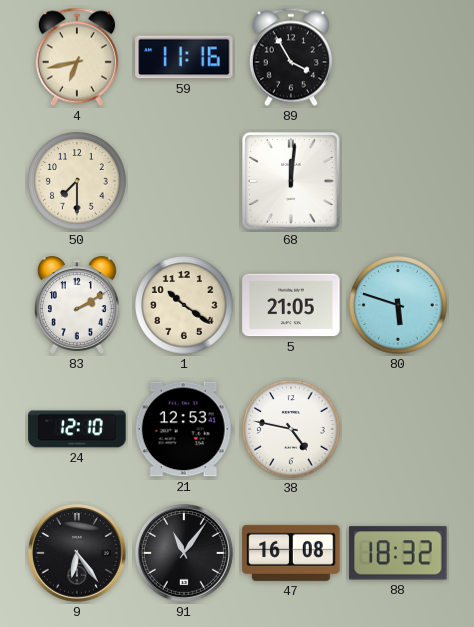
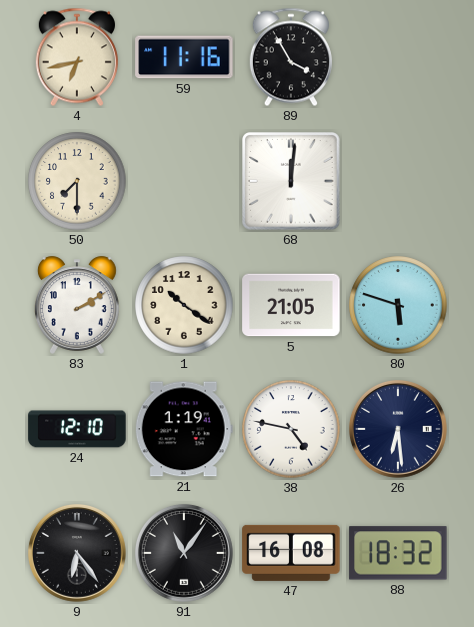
21: 12:53 -> 1:19
26: none -> 6:29
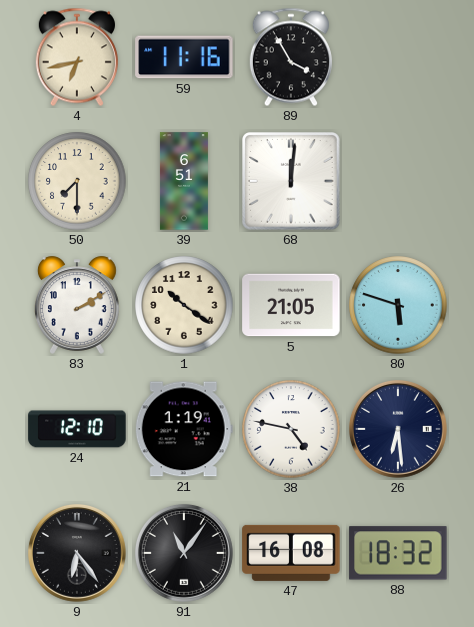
39: none -> 6:51
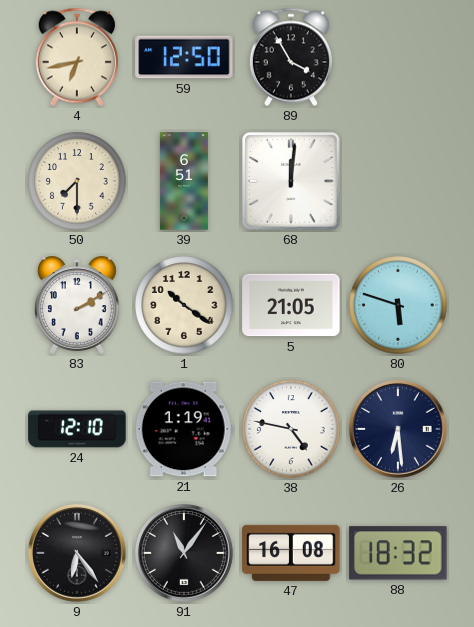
59: 11:16 -> 12:50
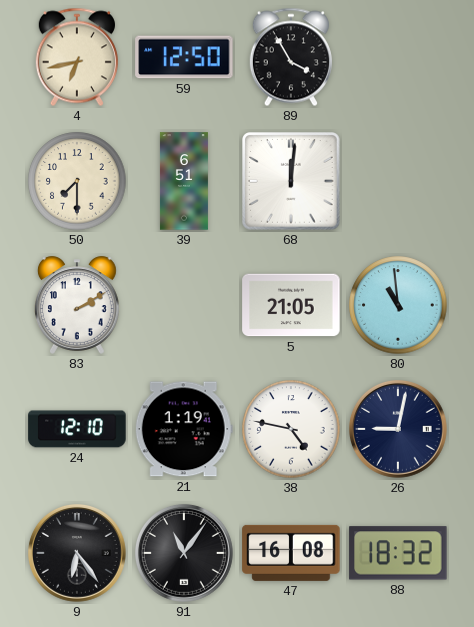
1: 10:21 -> none
80: 5:48 -> 10:59
26: 6:29 -> 9:02
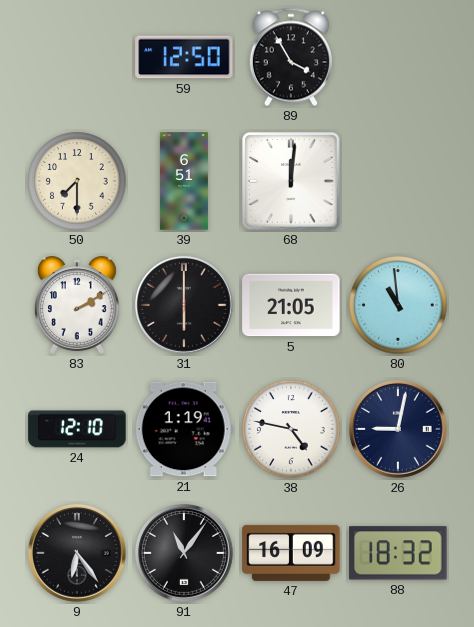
4: 6:43 -> none
31: none -> 6:00
47: 16:08 -> 16:09
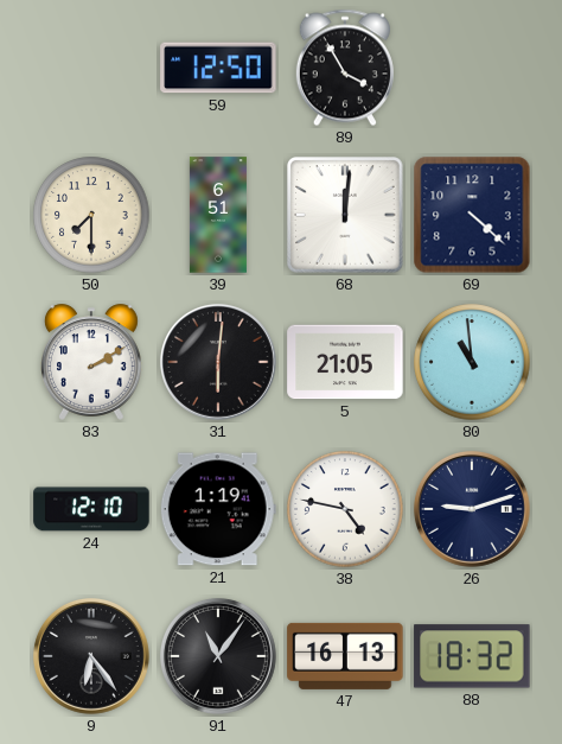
69: none -> 4:22
31: 6:00 -> 6:01
26: 9:02 -> 9:12
47: 16:09 -> 16:13
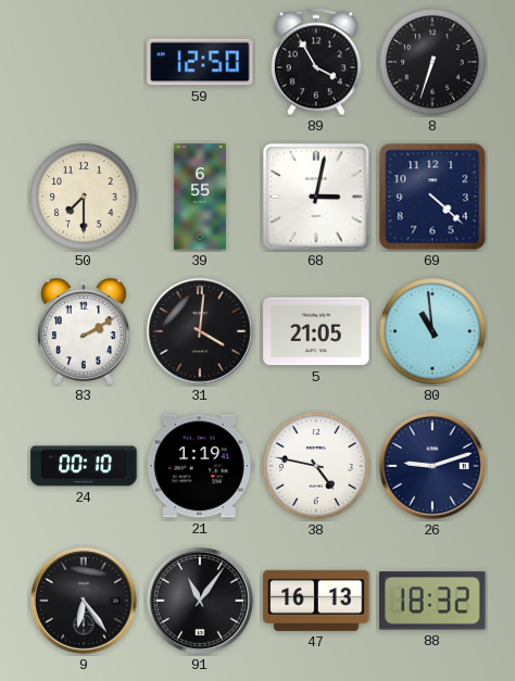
8: none -> 6:33
39: 6:51 -> 6:55
68: 12:01 -> 3:02
31: 6:01 -> 4:01
24: 12:10 -> 00:10
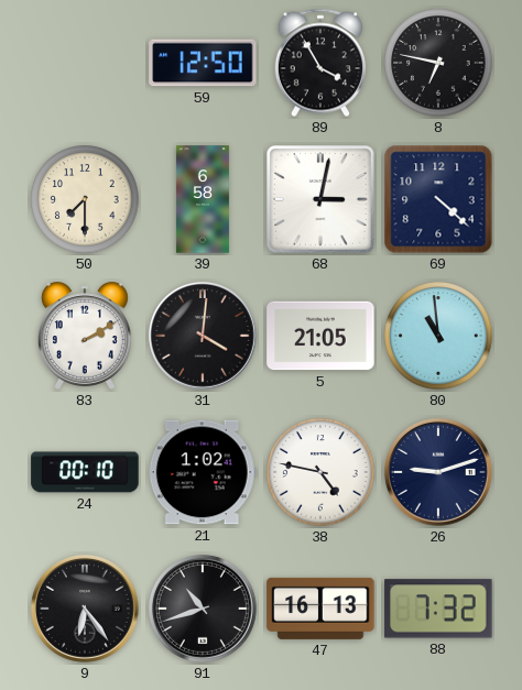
8: 6:33 -> 6:47
39: 6:55 -> 6:58
21: 1:19 -> 1:02
91: 11:06 -> 10:42
88: 18:32 -> 7:32
